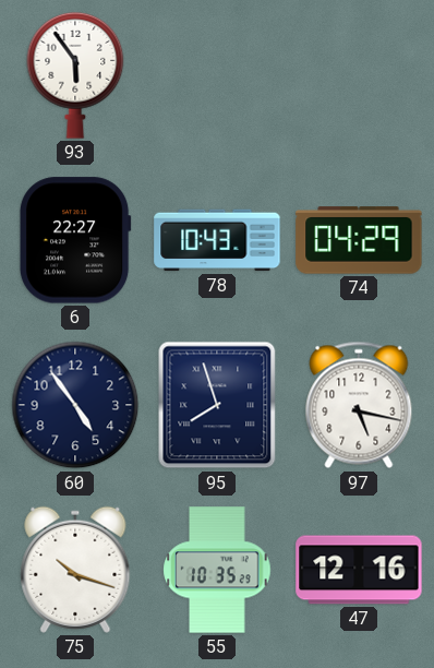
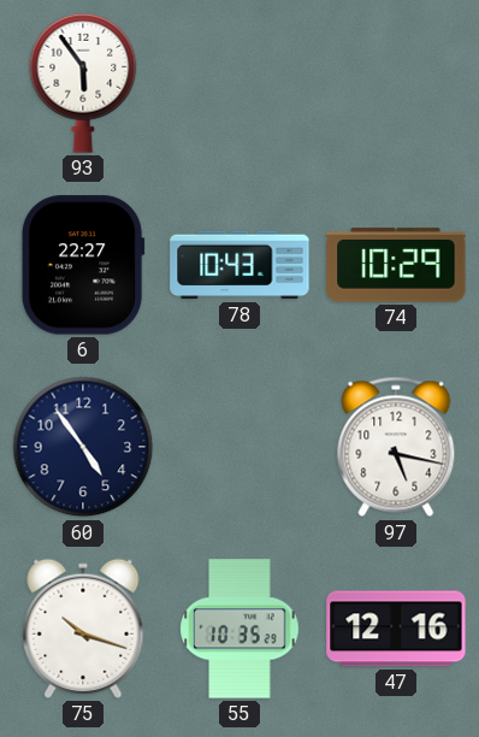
74: 04:29 -> 10:29
95: 7:57 -> none
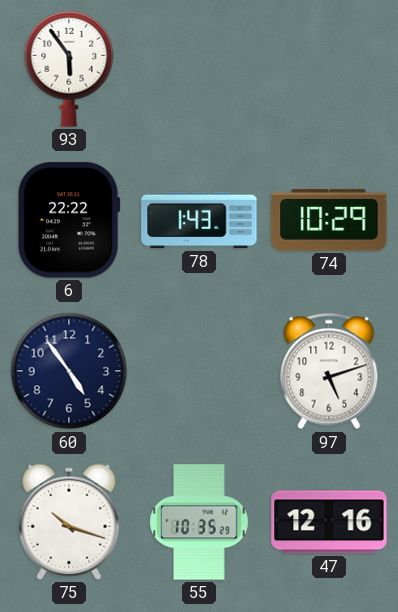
6: 22:27 -> 22:22
78: 10:43 -> 1:43
97: 5:17 -> 5:12
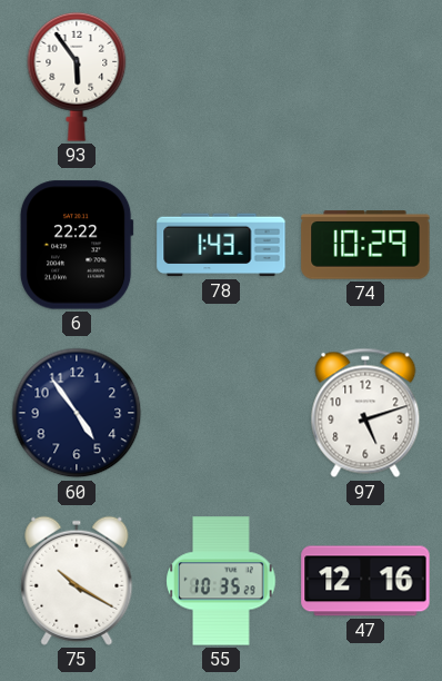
75: 10:18 -> 10:20
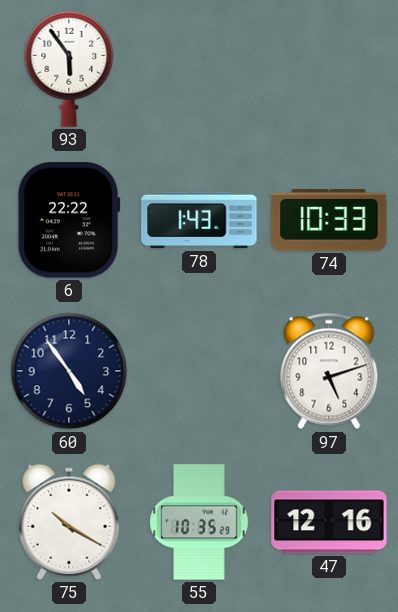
74: 10:29 -> 10:33
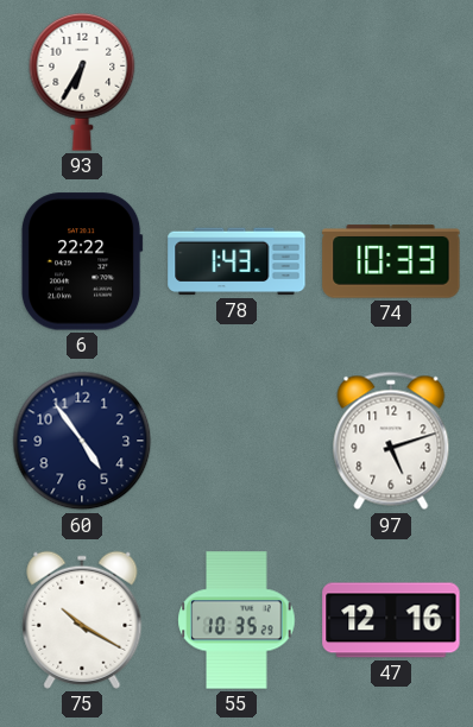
93: 5:54 -> 6:35
